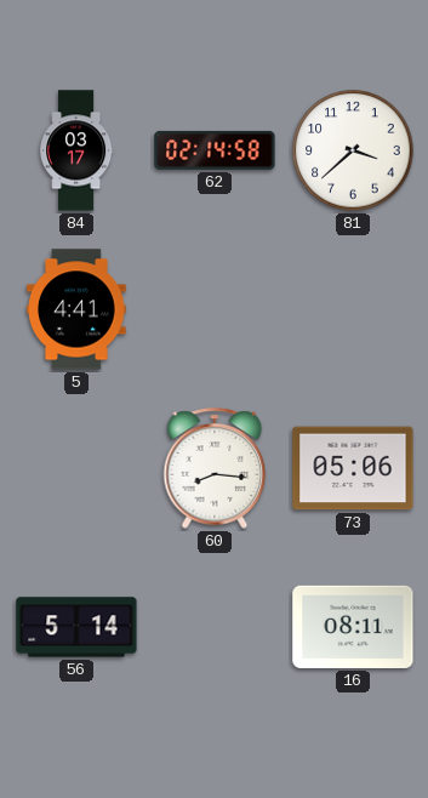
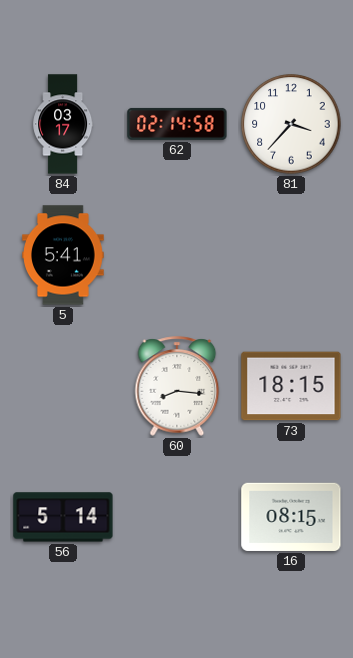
81: 3:38 -> 3:37
5: 4:41 -> 5:41
73: 05:06 -> 18:15
16: 08:11 -> 08:15
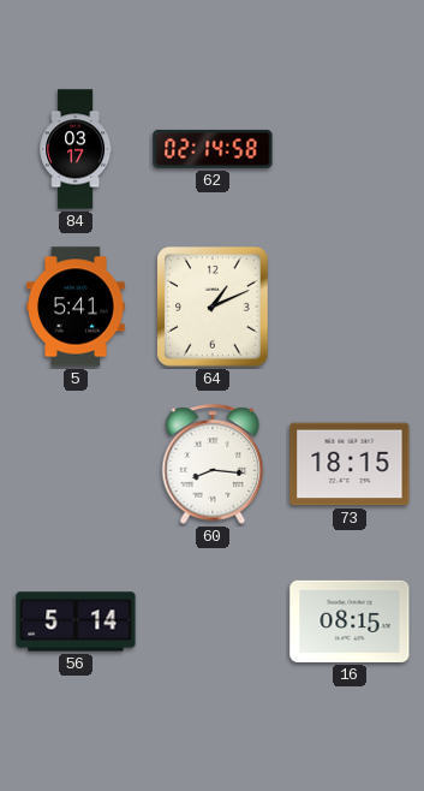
81: 3:37 -> none
64: none -> 1:11
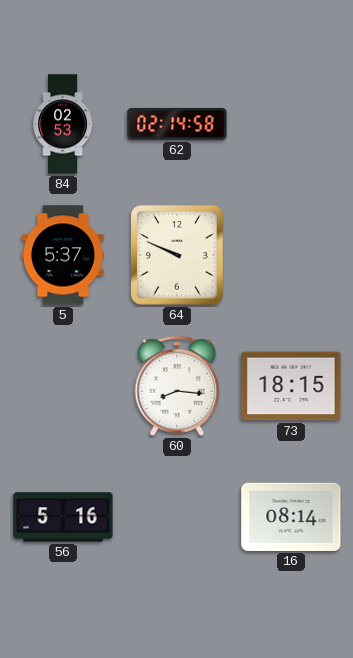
84: 03:17 -> 02:53
5: 5:41 -> 5:37
64: 1:11 -> 9:49
56: 5:14 -> 5:16
16: 08:15 -> 08:14
